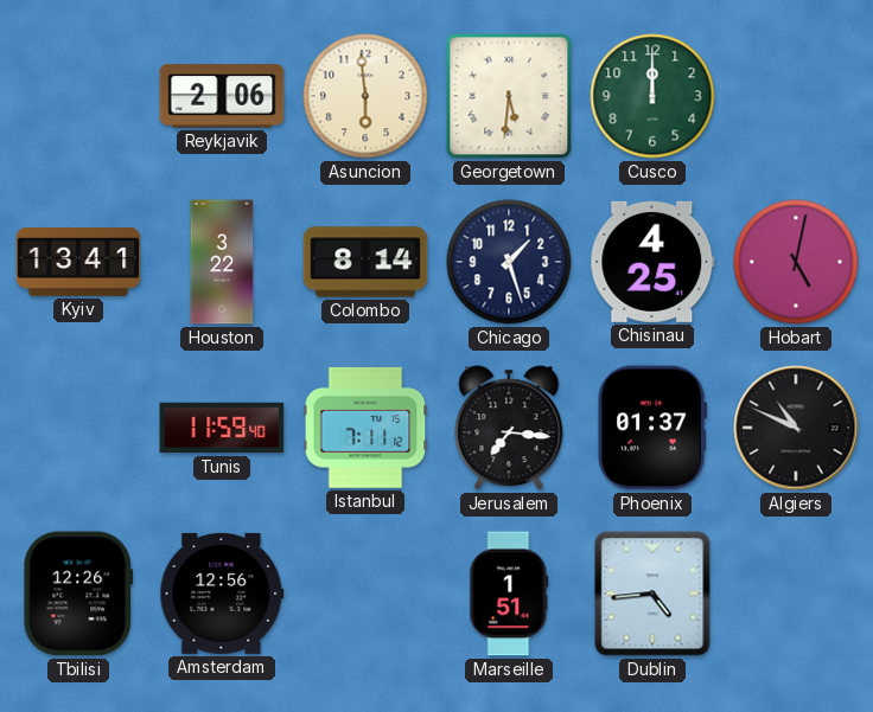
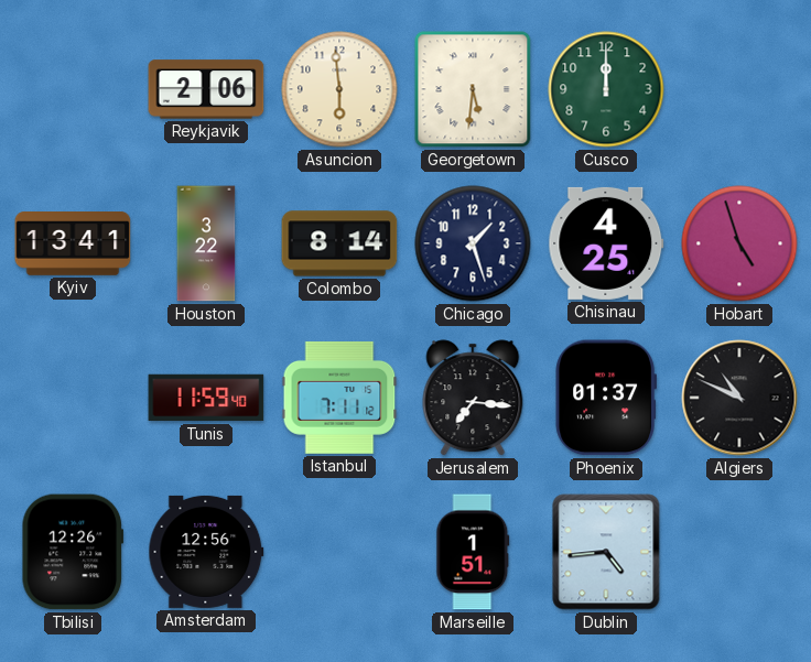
Hobart: 5:02 -> 4:57
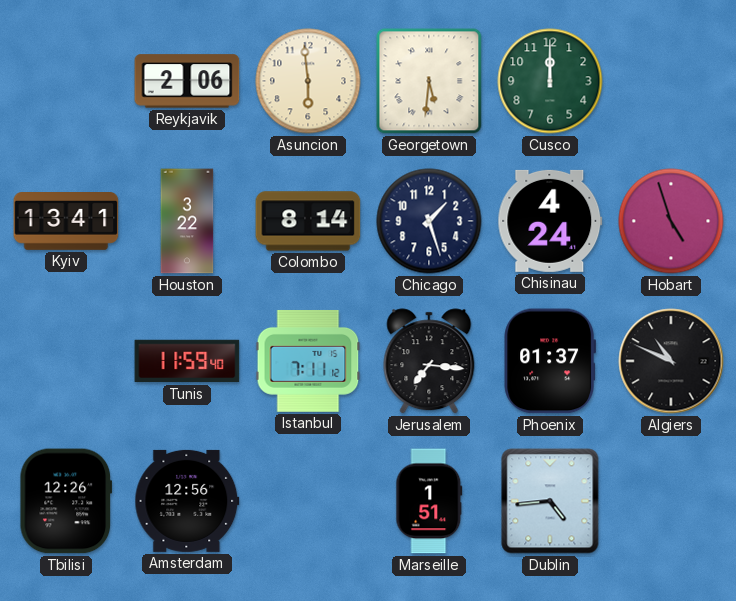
Chisinau: 4:25 -> 4:24
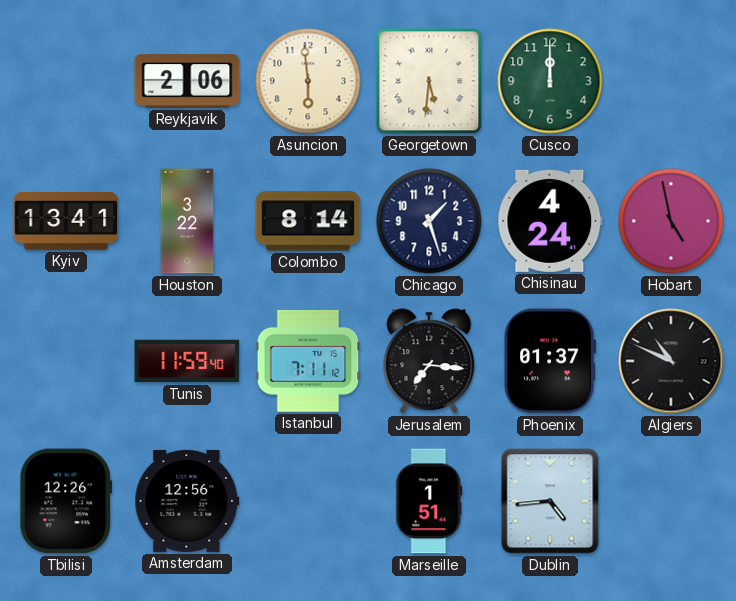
Hobart: 4:57 -> 4:58
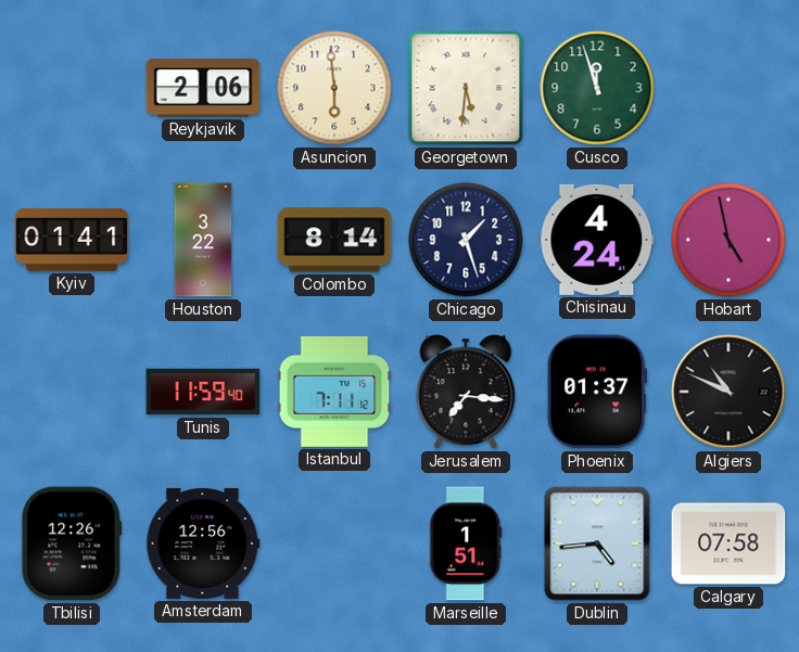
Cusco: 12:00 -> 11:57
Kyiv: 13:41 -> 01:41
Calgary: none -> 07:58
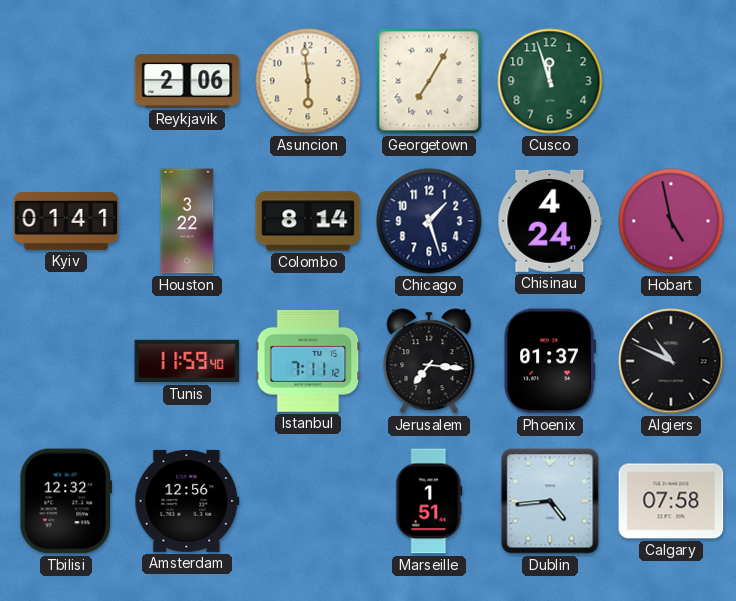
Georgetown: 5:31 -> 7:05
Tbilisi: 12:26 -> 12:32
